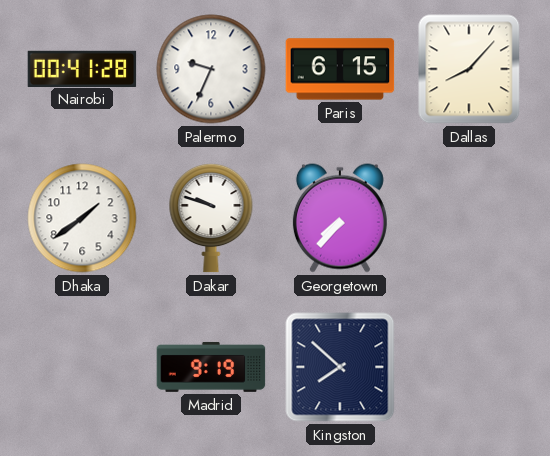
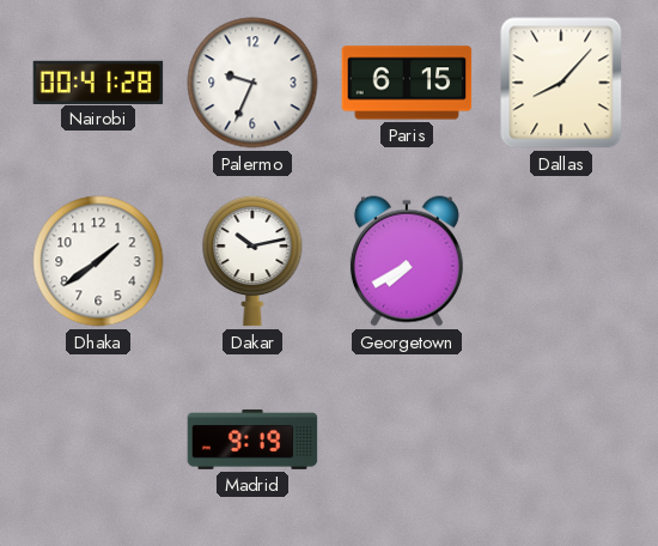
Dakar: 9:48 -> 10:13
Georgetown: 7:37 -> 7:40
Kingston: 7:52 -> none
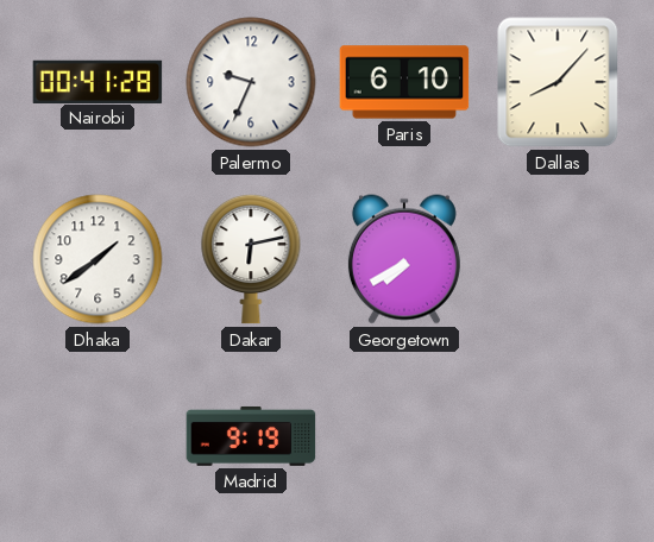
Paris: 6:15 -> 6:10
Dakar: 10:13 -> 6:13
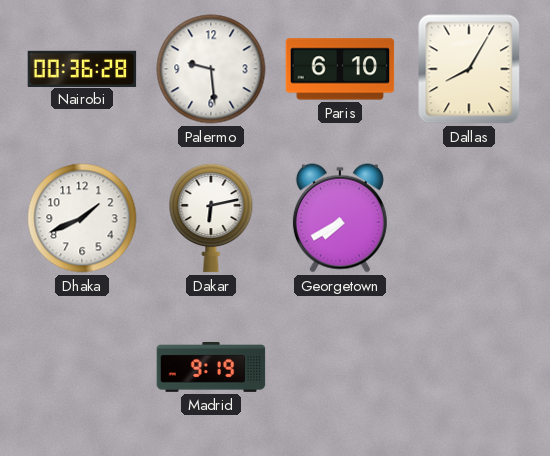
Nairobi: 00:41 -> 00:36
Palermo: 9:34 -> 9:29
Dallas: 8:07 -> 8:05
Dhaka: 1:39 -> 1:41
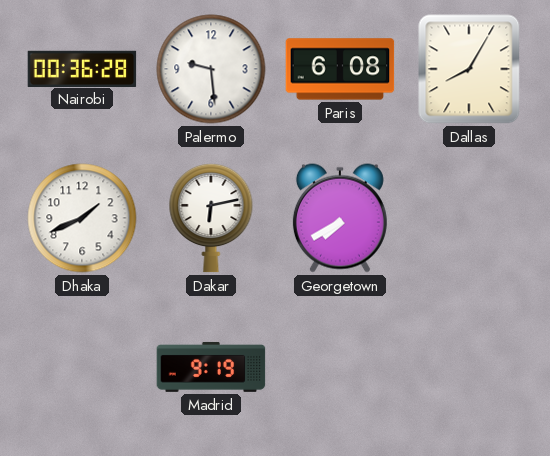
Paris: 6:10 -> 6:08
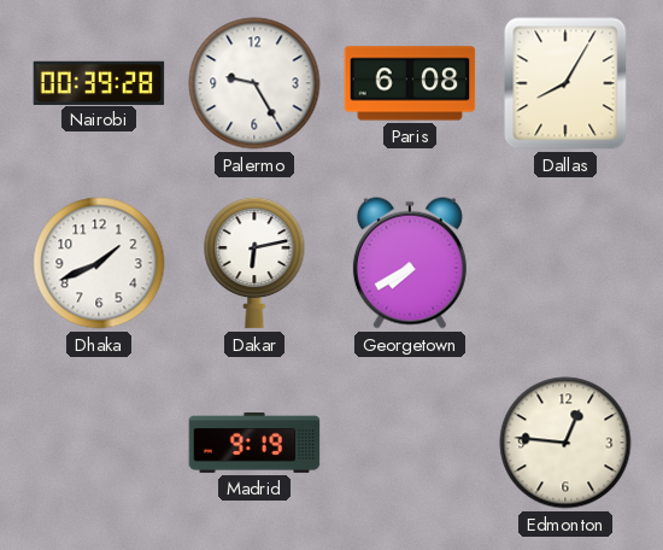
Nairobi: 00:36 -> 00:39
Palermo: 9:29 -> 9:25
Edmonton: none -> 12:46
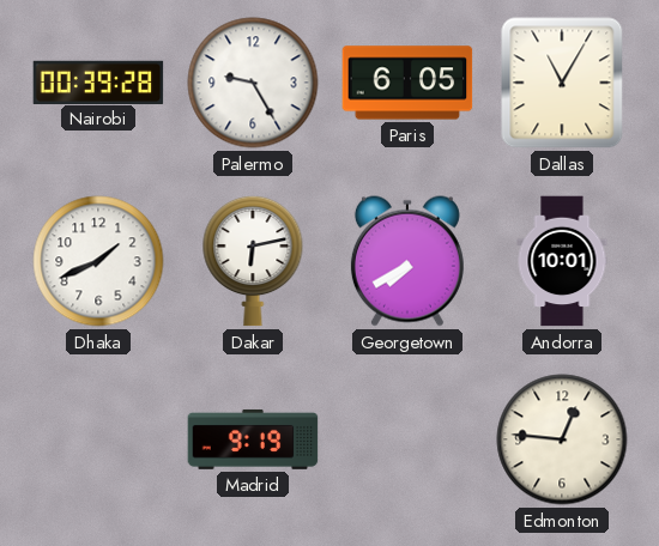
Paris: 6:08 -> 6:05
Dallas: 8:05 -> 11:05
Andorra: none -> 10:01
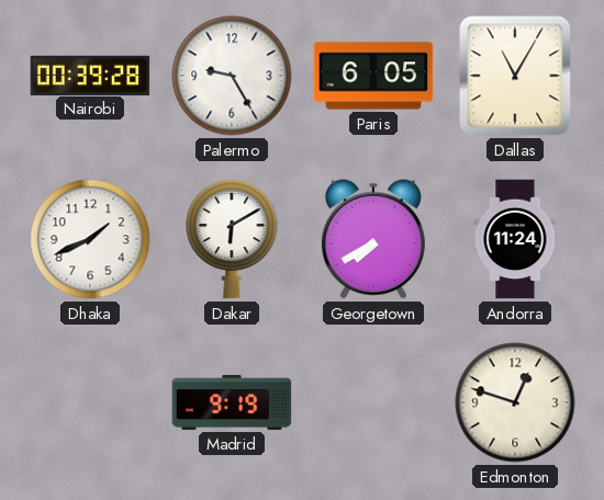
Dakar: 6:13 -> 6:10
Andorra: 10:01 -> 11:24
Edmonton: 12:46 -> 12:48
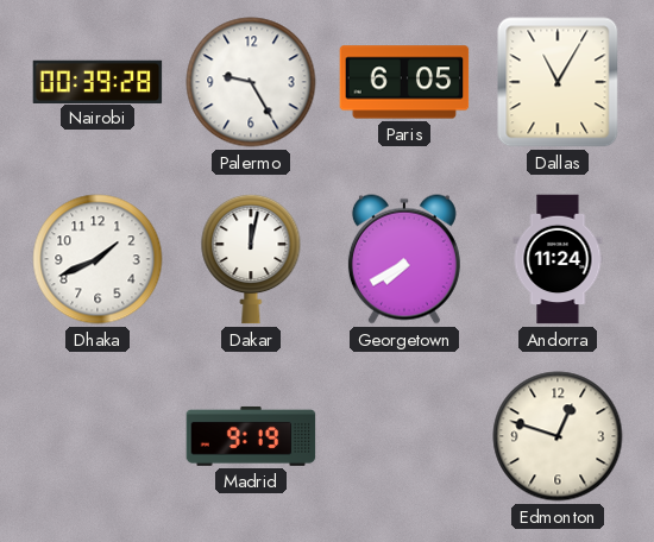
Dakar: 6:10 -> 12:02
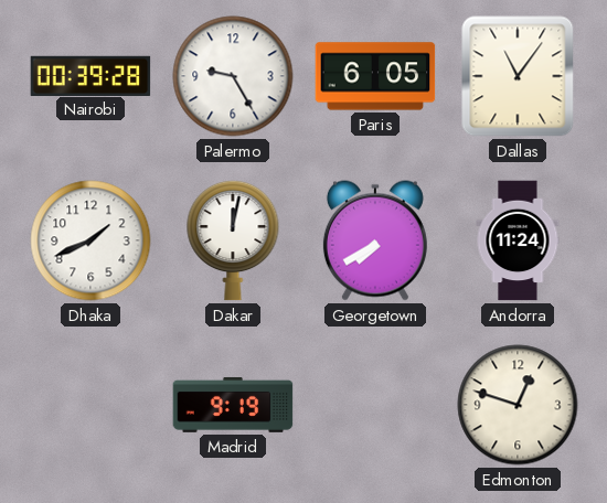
Dallas: 11:05 -> 11:06
